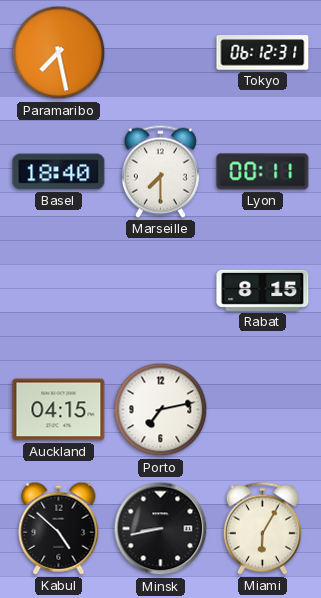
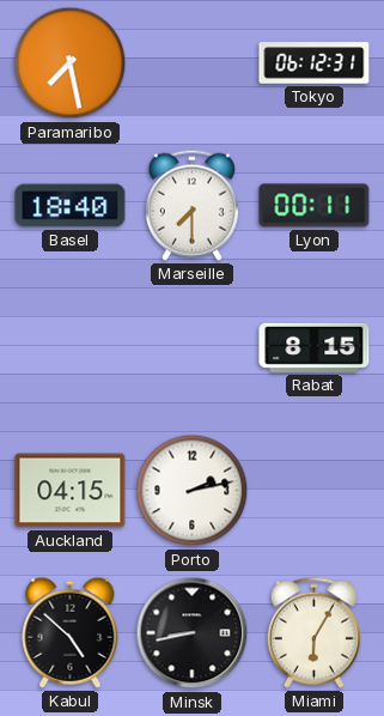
Porto: 7:13 -> 2:13
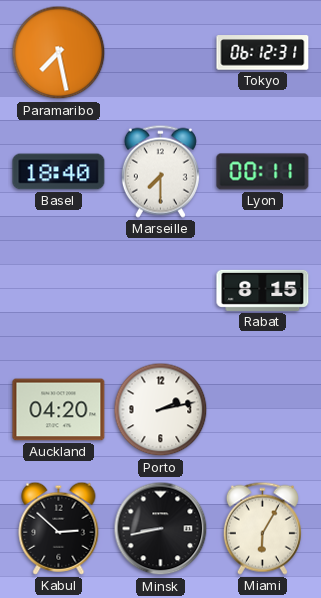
Auckland: 04:15 -> 04:20
Kabul: 4:52 -> 2:52
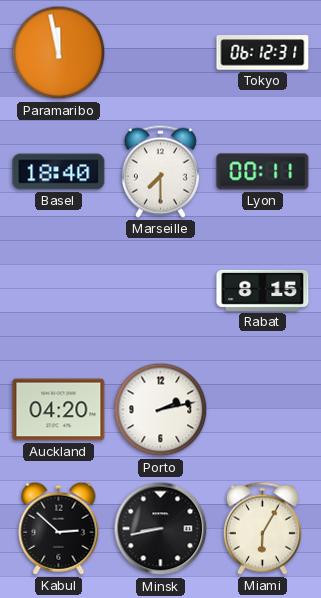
Paramaribo: 7:28 -> 11:58
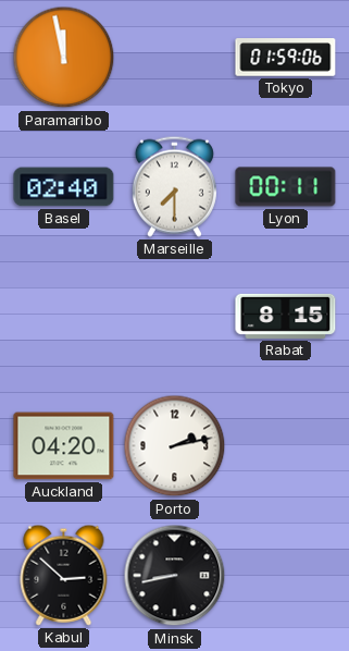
Tokyo: 06:12 -> 01:59
Basel: 18:40 -> 02:40
Miami: 6:05 -> none
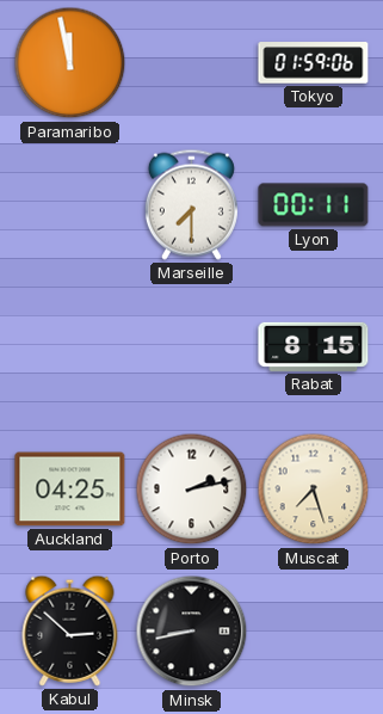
Basel: 02:40 -> none
Auckland: 04:20 -> 04:25
Muscat: none -> 7:27
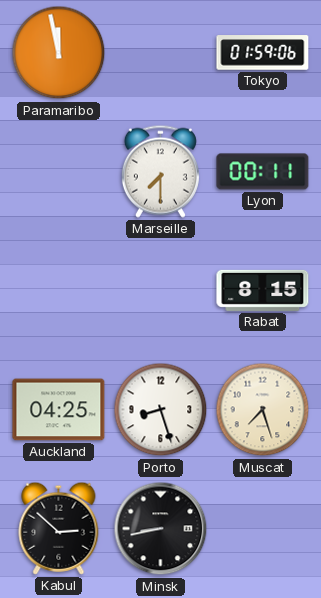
Porto: 2:13 -> 8:27
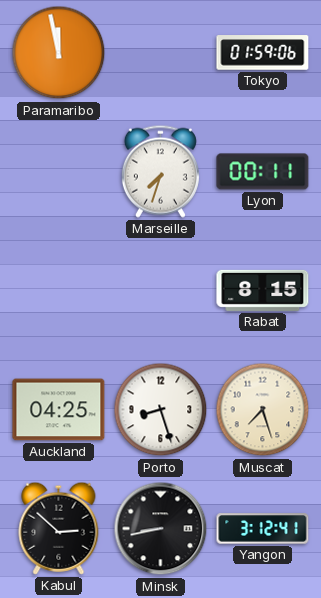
Marseille: 7:30 -> 7:33
Yangon: none -> 3:12
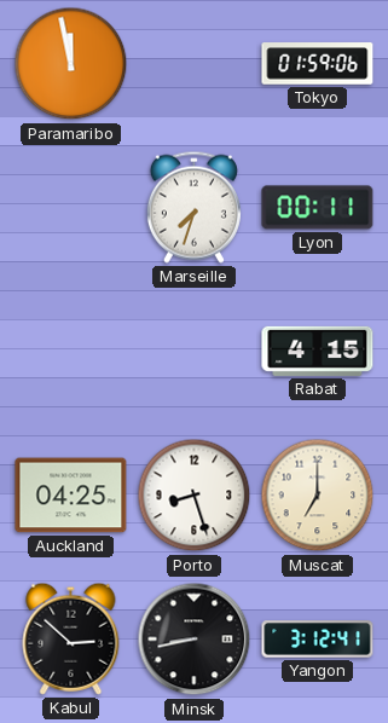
Rabat: 8:15 -> 4:15
Muscat: 7:27 -> 7:00
